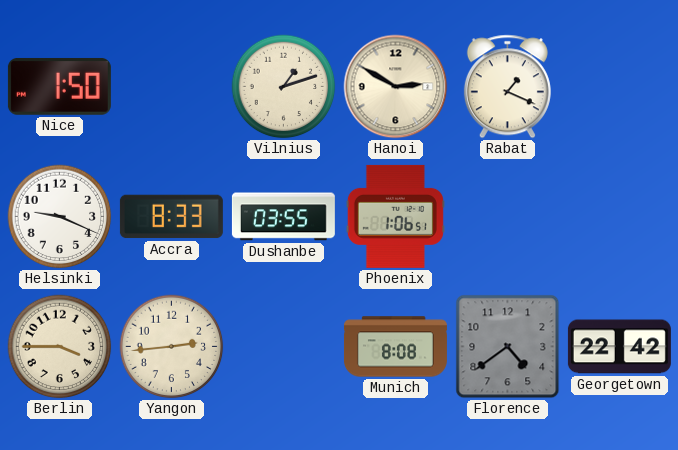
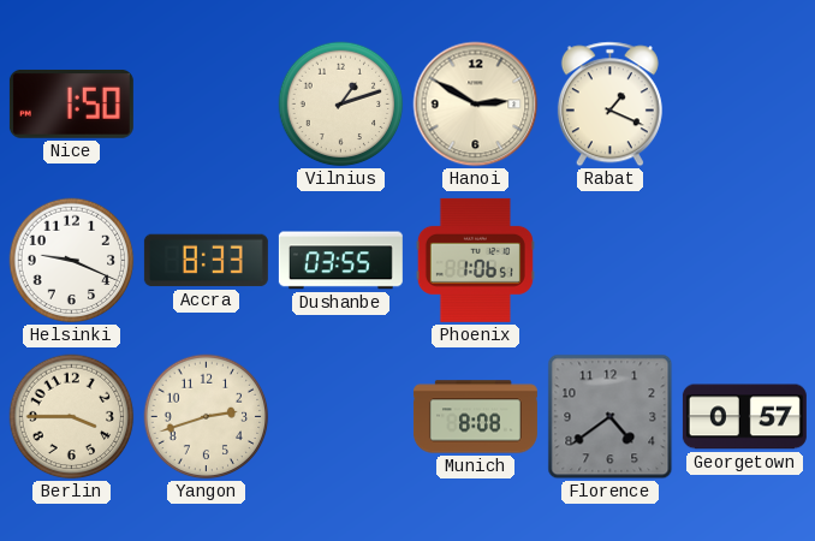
Yangon: 2:44 -> 2:42
Georgetown: 22:42 -> 0:57
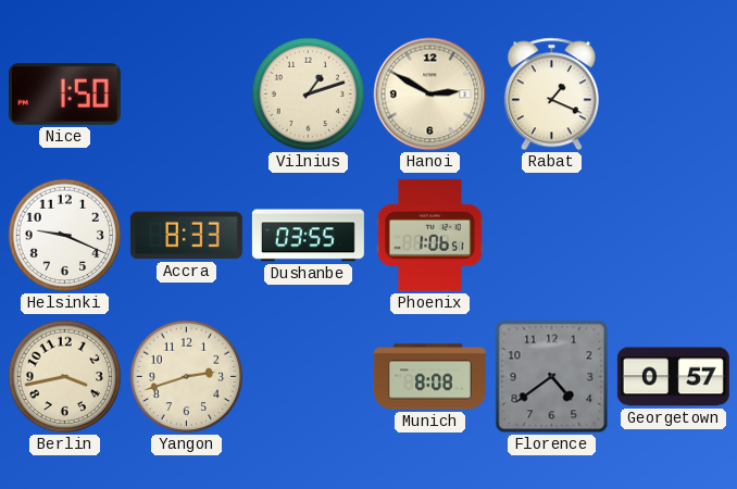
Berlin: 3:45 -> 3:43
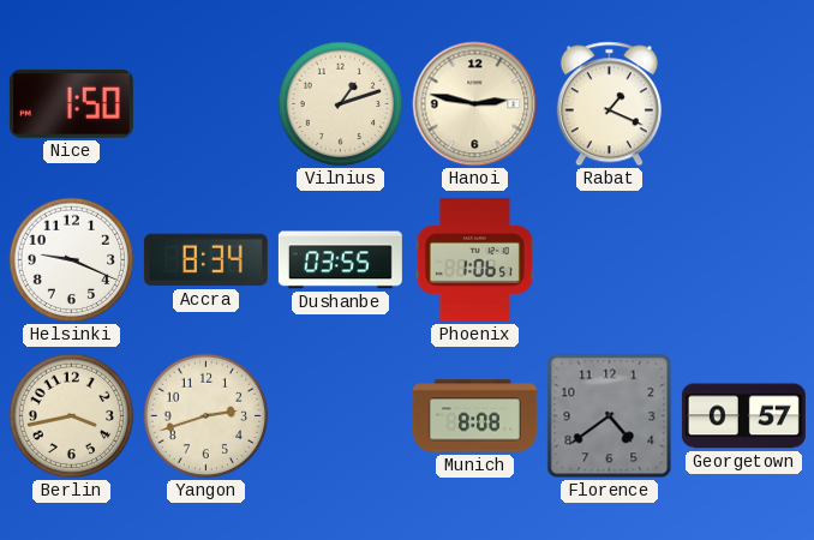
Hanoi: 2:50 -> 2:47
Accra: 8:33 -> 8:34
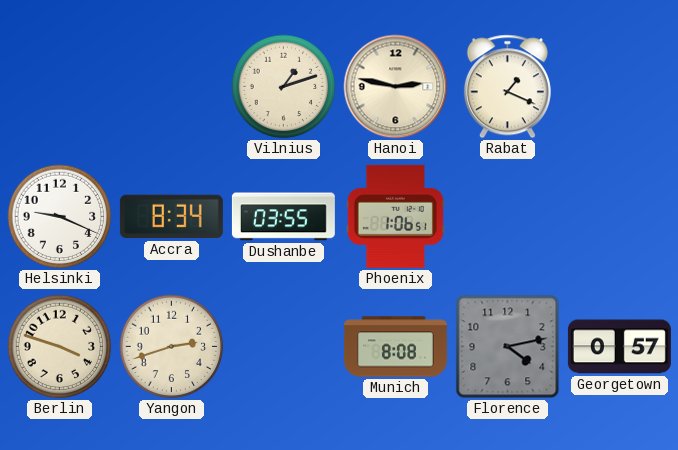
Nice: 1:50 -> none
Berlin: 3:43 -> 3:48
Florence: 4:39 -> 4:13
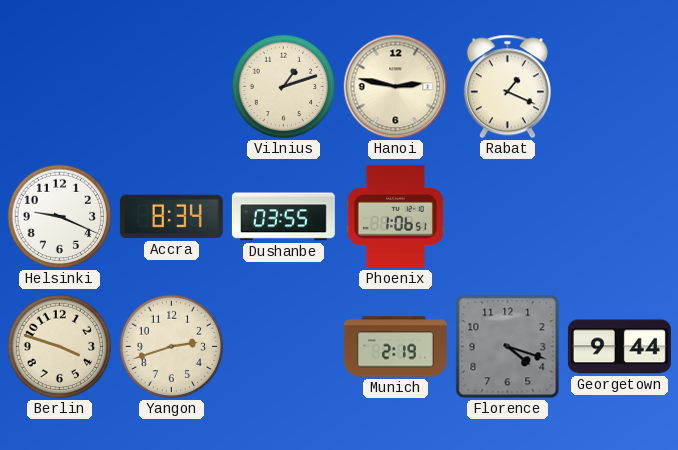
Munich: 8:08 -> 2:19
Florence: 4:13 -> 4:18
Georgetown: 0:57 -> 9:44
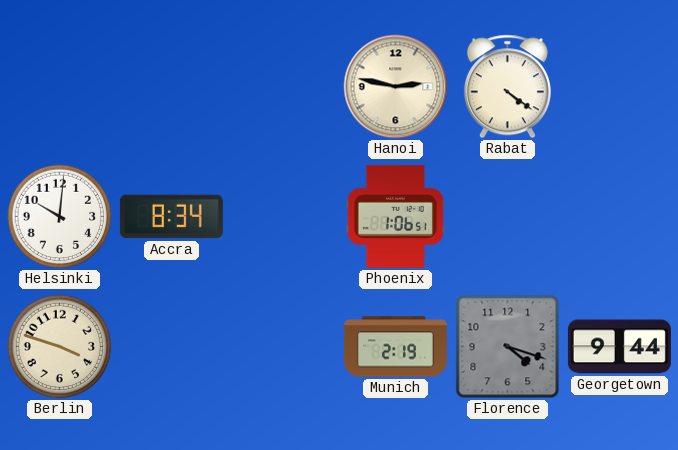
Vilnius: 1:12 -> none
Rabat: 1:19 -> 4:21
Helsinki: 9:19 -> 10:01
Dushanbe: 03:55 -> none
Yangon: 2:42 -> none
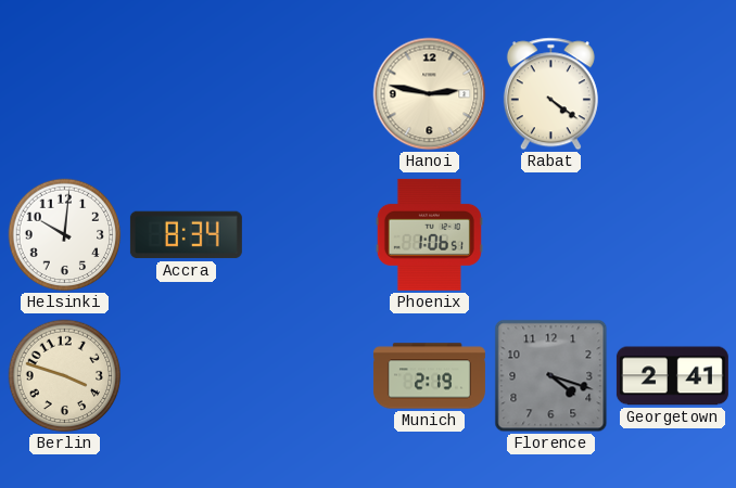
Georgetown: 9:44 -> 2:41
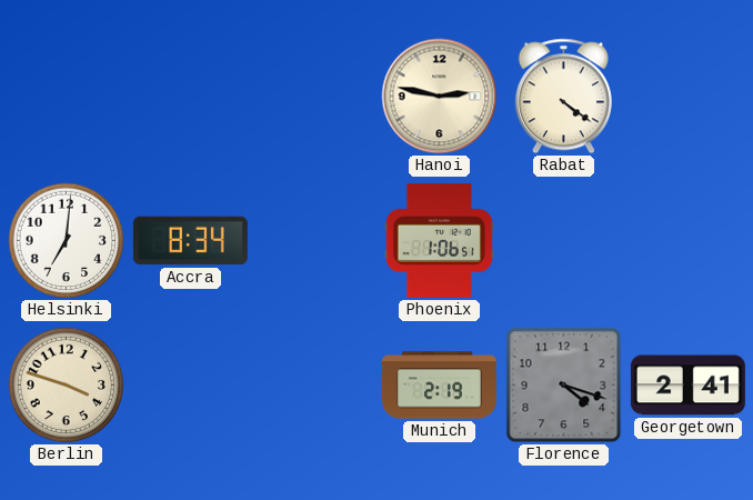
Helsinki: 10:01 -> 7:01
